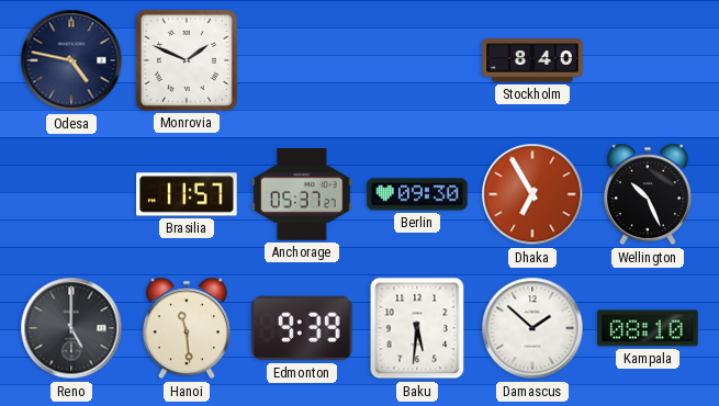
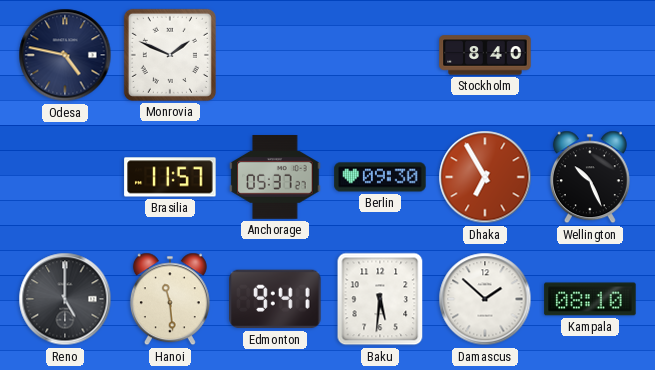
Edmonton: 9:39 -> 9:41
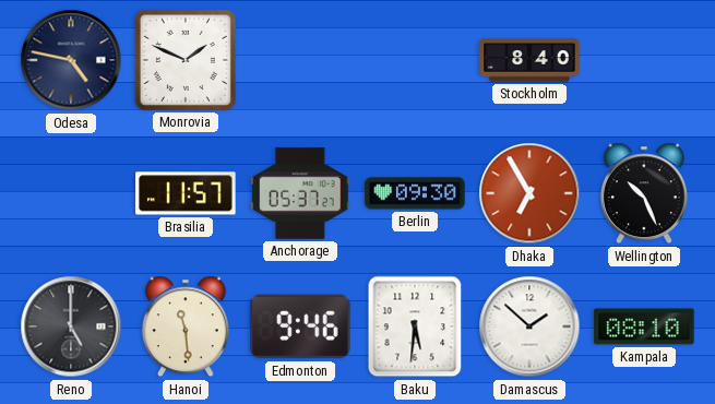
Edmonton: 9:41 -> 9:46
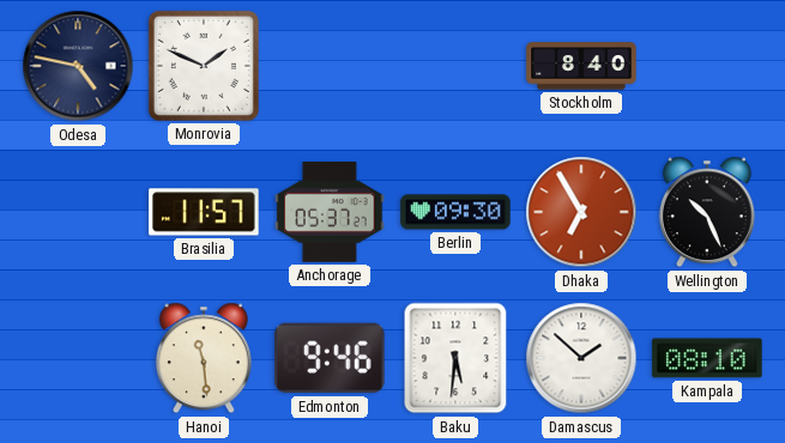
Reno: 5:00 -> none
